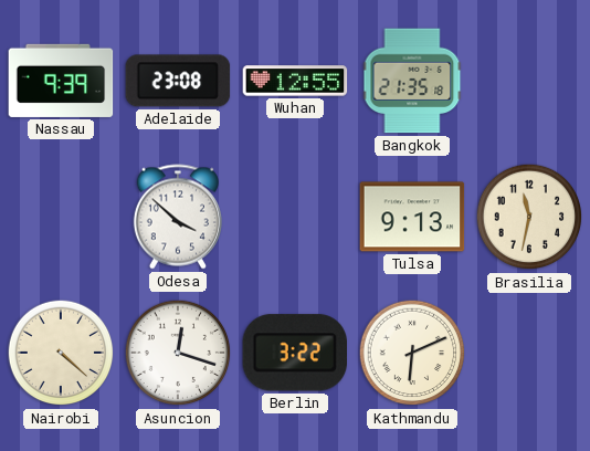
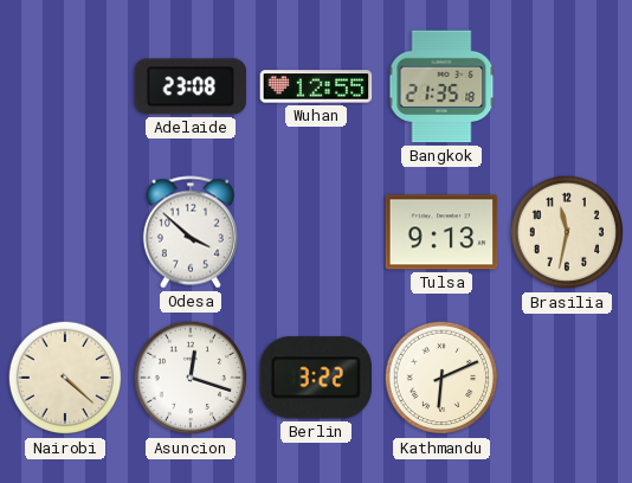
Nassau: 9:39 -> none
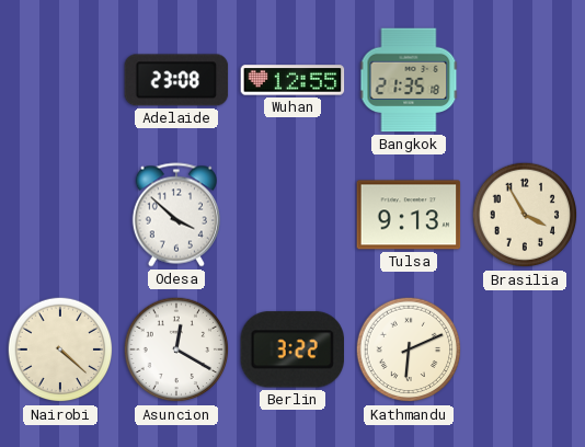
Brasilia: 11:32 -> 3:55
Asuncion: 12:18 -> 12:20
